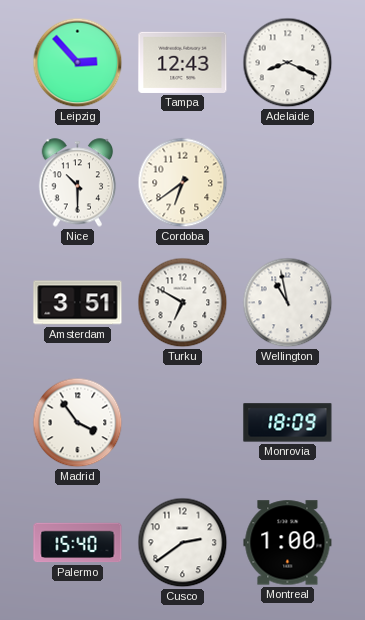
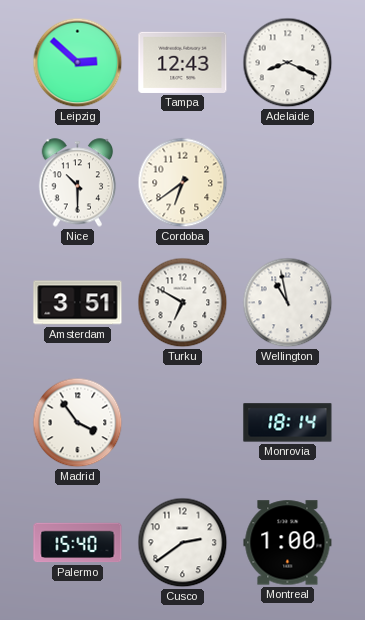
Leipzig: 2:53 -> 2:52
Monrovia: 18:09 -> 18:14
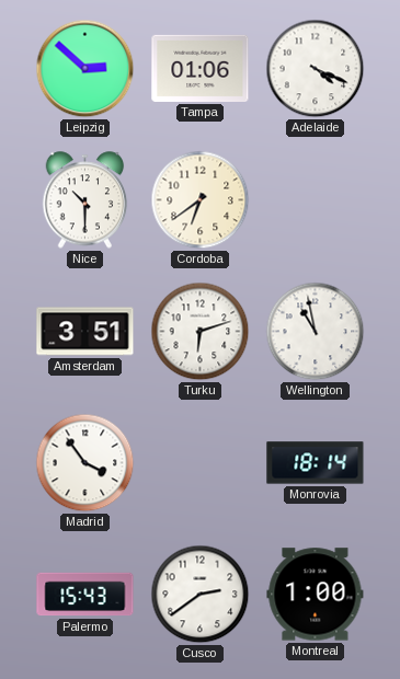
Tampa: 12:43 -> 01:06
Adelaide: 8:19 -> 4:19
Turku: 6:50 -> 6:12
Palermo: 15:40 -> 15:43
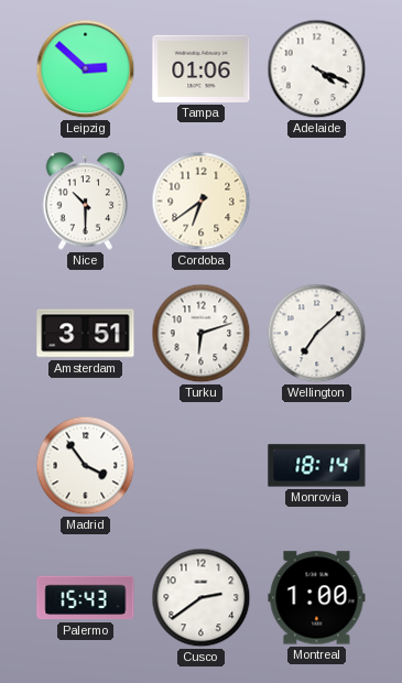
Wellington: 10:58 -> 7:08
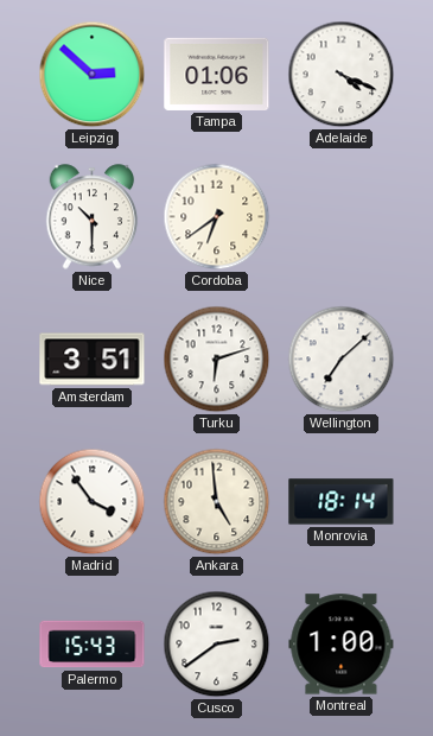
Ankara: none -> 4:59
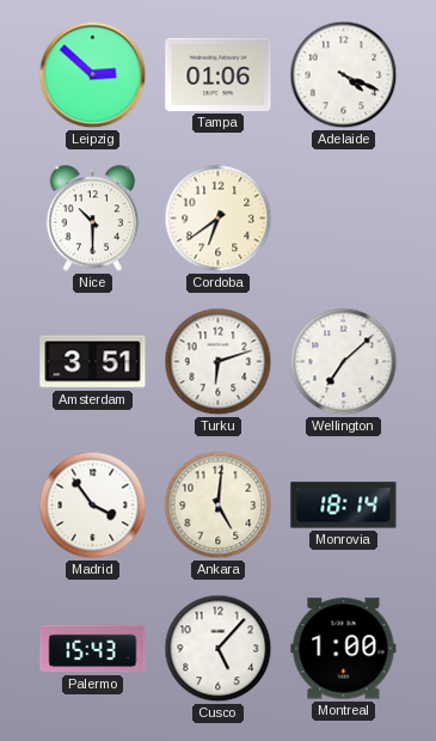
Ankara: 4:59 -> 5:01
Cusco: 2:39 -> 5:07
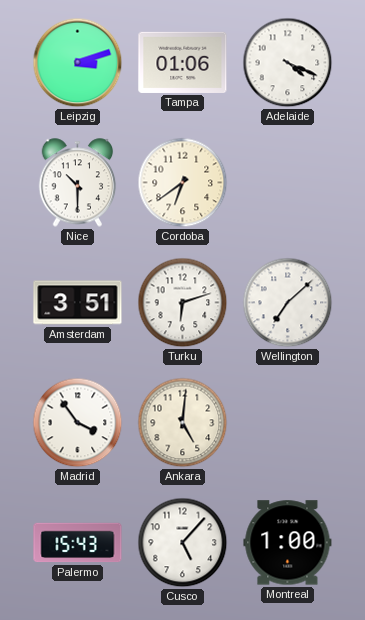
Leipzig: 2:52 -> 3:12
Monrovia: 18:14 -> none
